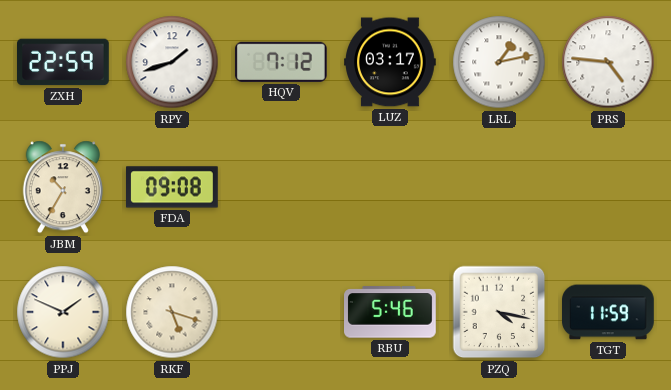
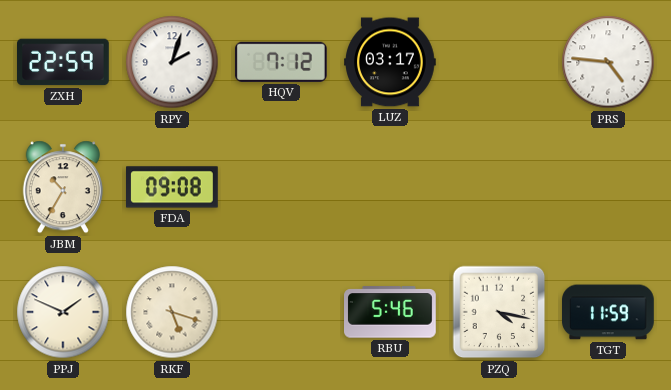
RPY: 1:42 -> 2:03
LRL: 1:13 -> none
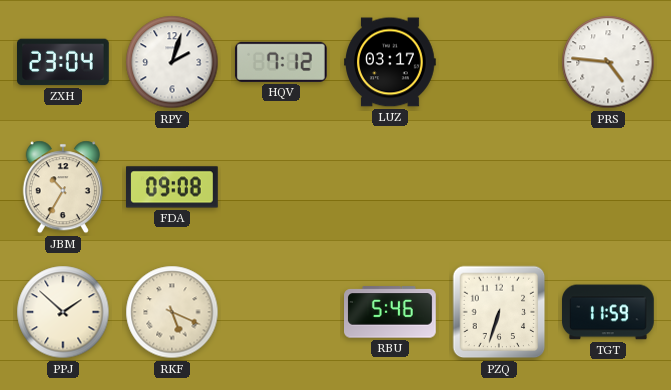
ZXH: 22:59 -> 23:04
PPJ: 1:49 -> 1:52
RKF: 5:18 -> 5:19
PZQ: 4:17 -> 6:33
